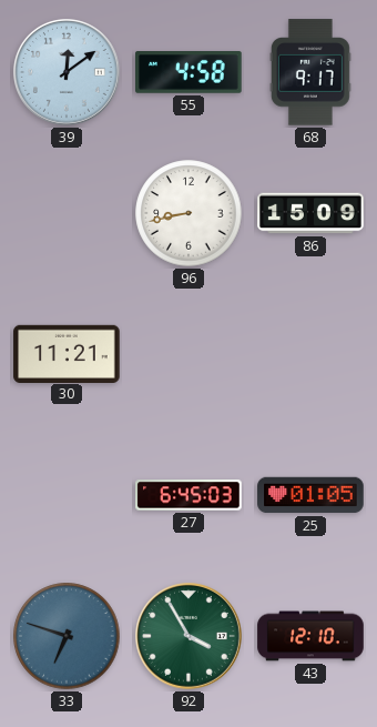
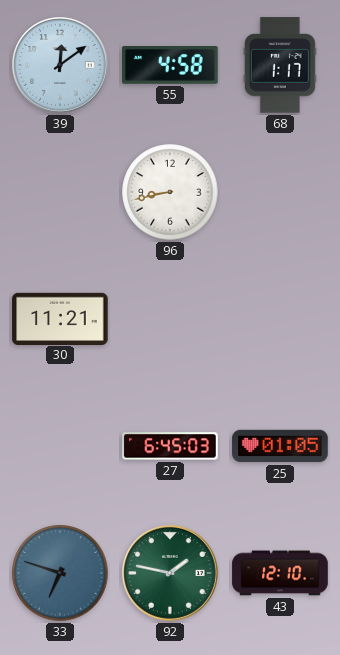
68: 9:17 -> 1:17
86: 15:09 -> none
92: 3:55 -> 1:47
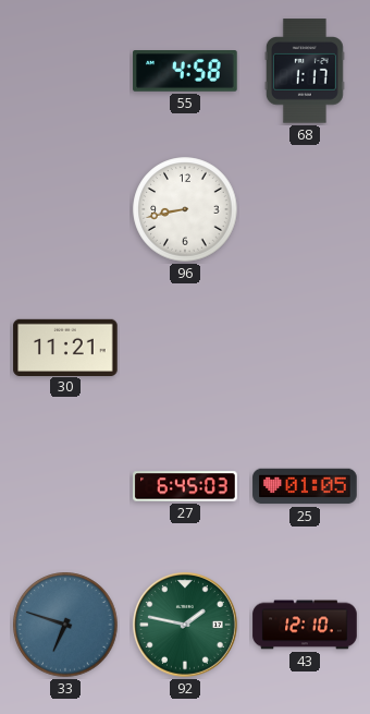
39: 12:09 -> none
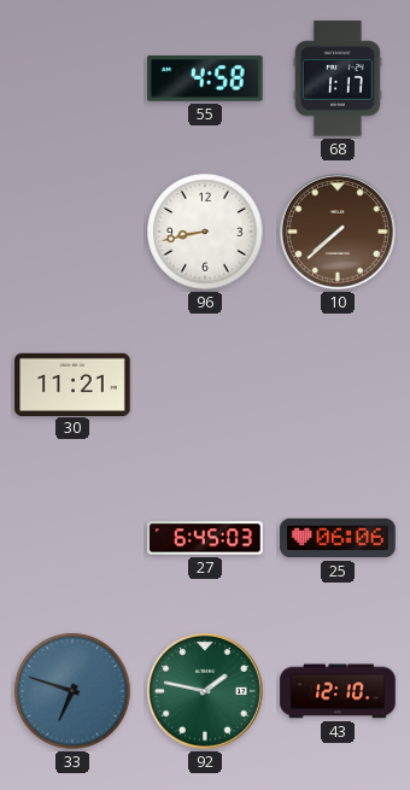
10: none -> 7:38
25: 01:05 -> 06:06
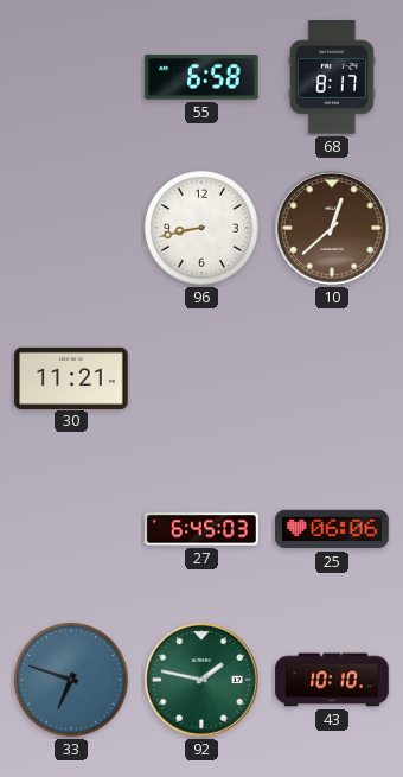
55: 4:58 -> 6:58
68: 1:17 -> 8:17
10: 7:38 -> 12:38
43: 12:10 -> 10:10
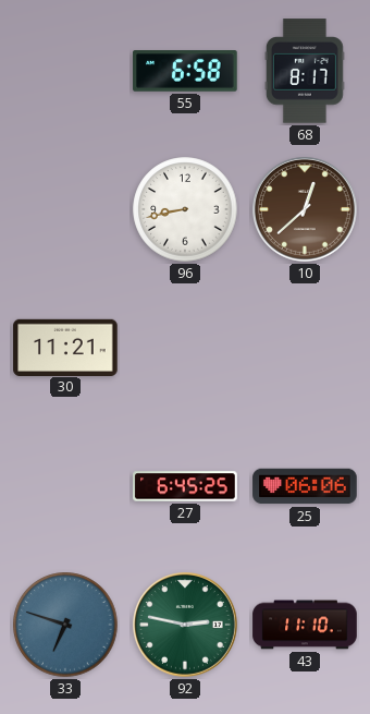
27: 6:45:03 -> 6:45:25
92: 1:47 -> 2:47
43: 10:10 -> 11:10
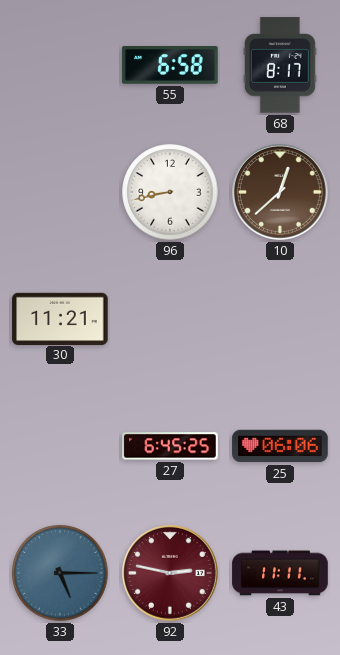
33: 6:48 -> 5:15
92 dial: green -> burgundy
43: 11:10 -> 11:11
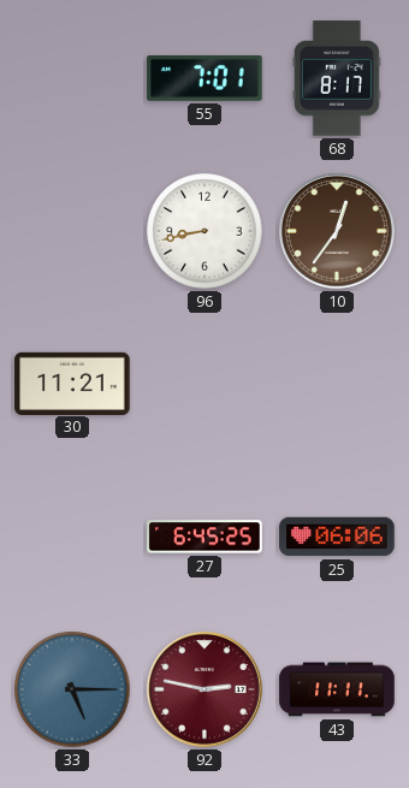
55: 6:58 -> 7:01
10: 12:38 -> 12:36
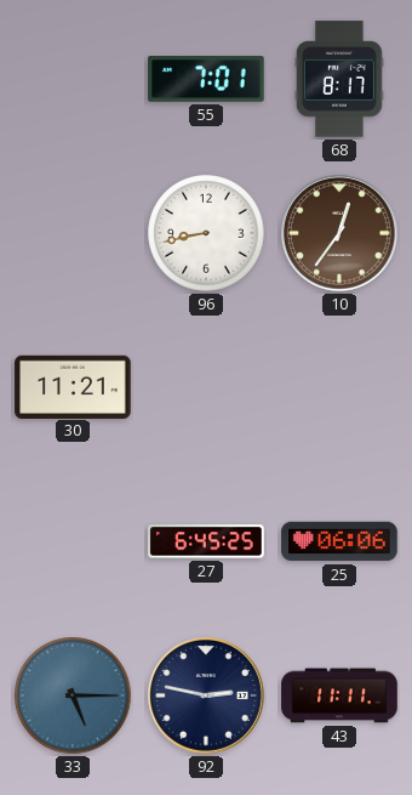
92 dial: burgundy -> navy
